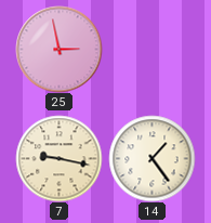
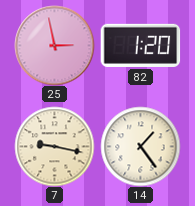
82: none -> 1:20
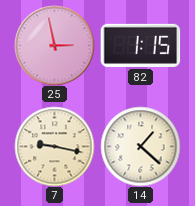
82: 1:20 -> 1:15
14: 1:24 -> 1:22
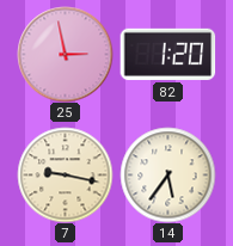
82: 1:15 -> 1:20
14: 1:22 -> 5:36
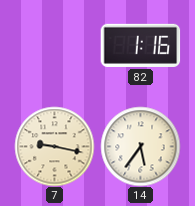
25: 2:58 -> none
82: 1:20 -> 1:16
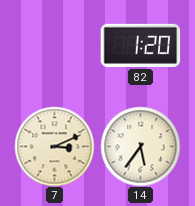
82: 1:16 -> 1:20
7: 9:17 -> 3:11
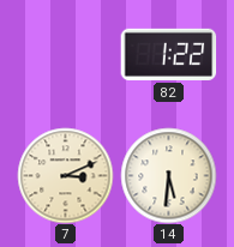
82: 1:20 -> 1:22
14: 5:36 -> 5:31
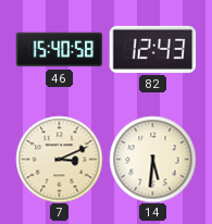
46: none -> 15:40
82: 1:22 -> 12:43
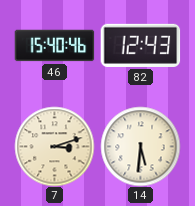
46: 15:40:58 -> 15:40:46
7: 3:11 -> 3:12
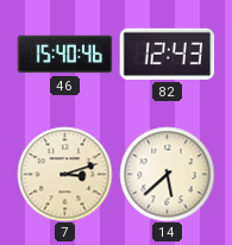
14: 5:31 -> 5:38
